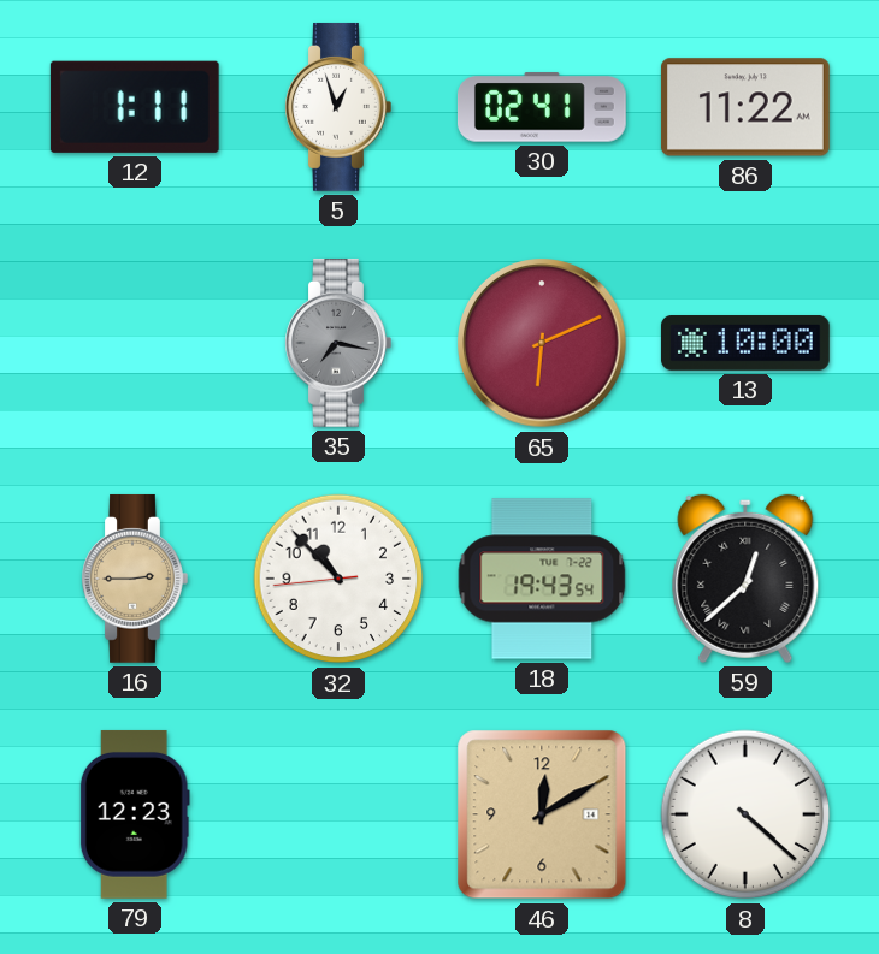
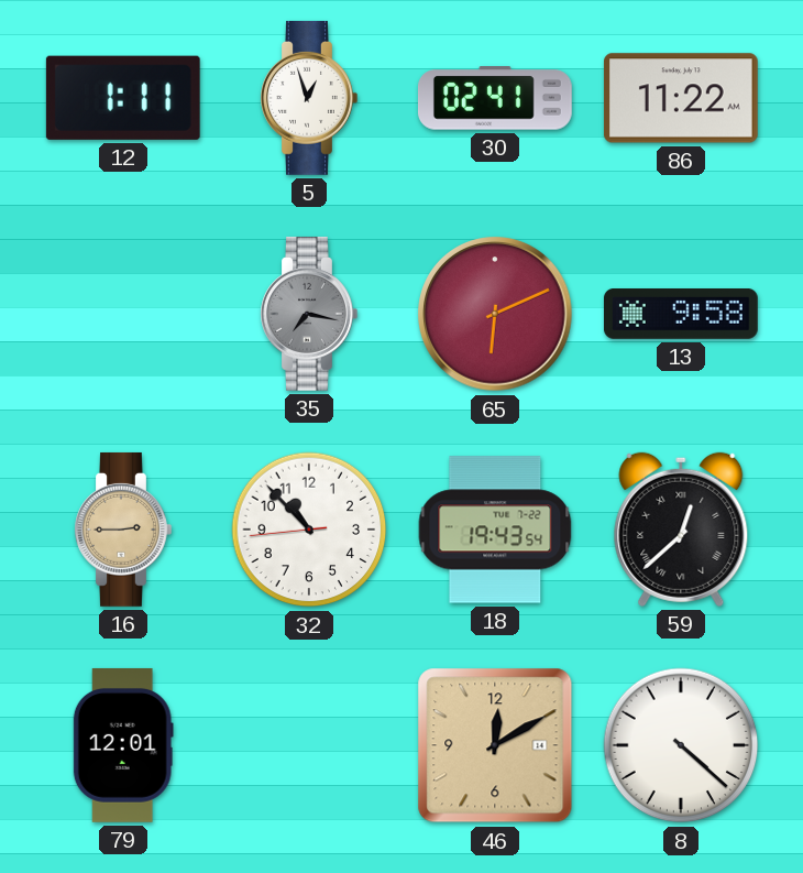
13: 10:00 -> 9:58
79: 12:23 -> 12:01
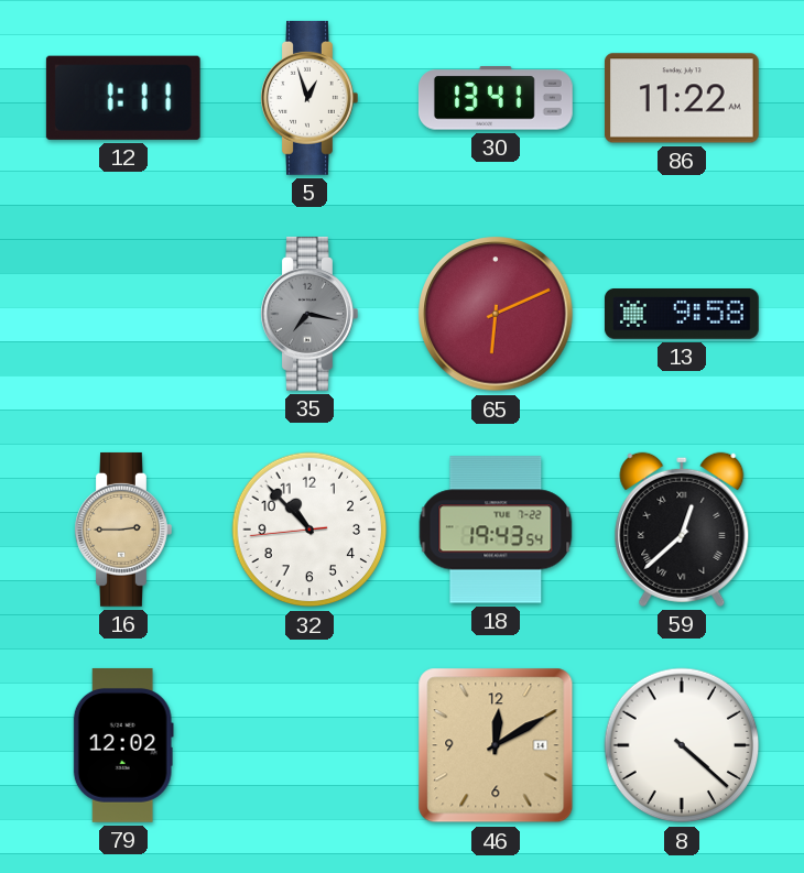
30: 02:41 -> 13:41
79: 12:01 -> 12:02
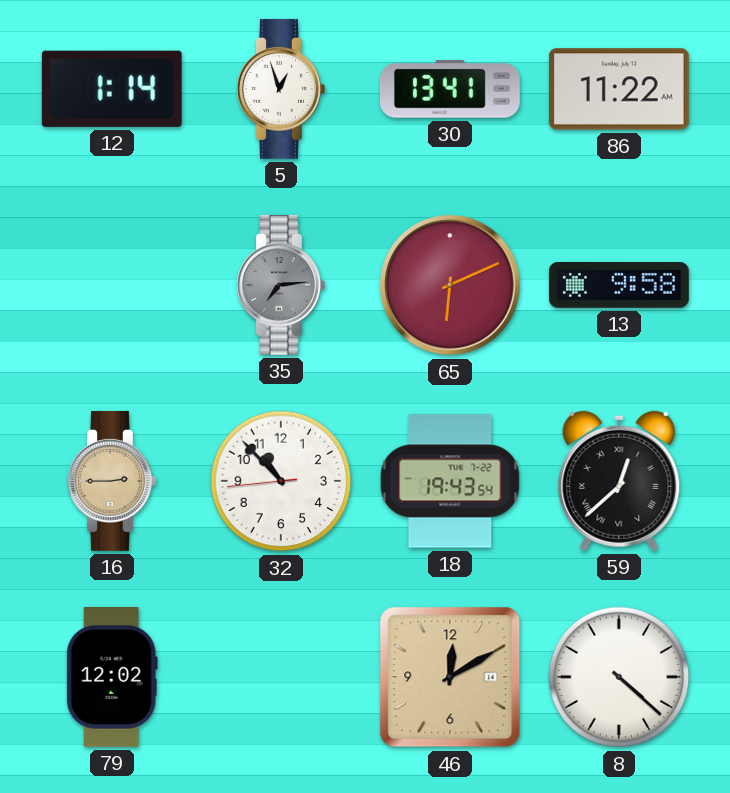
12: 1:11 -> 1:14
35: 7:17 -> 7:14
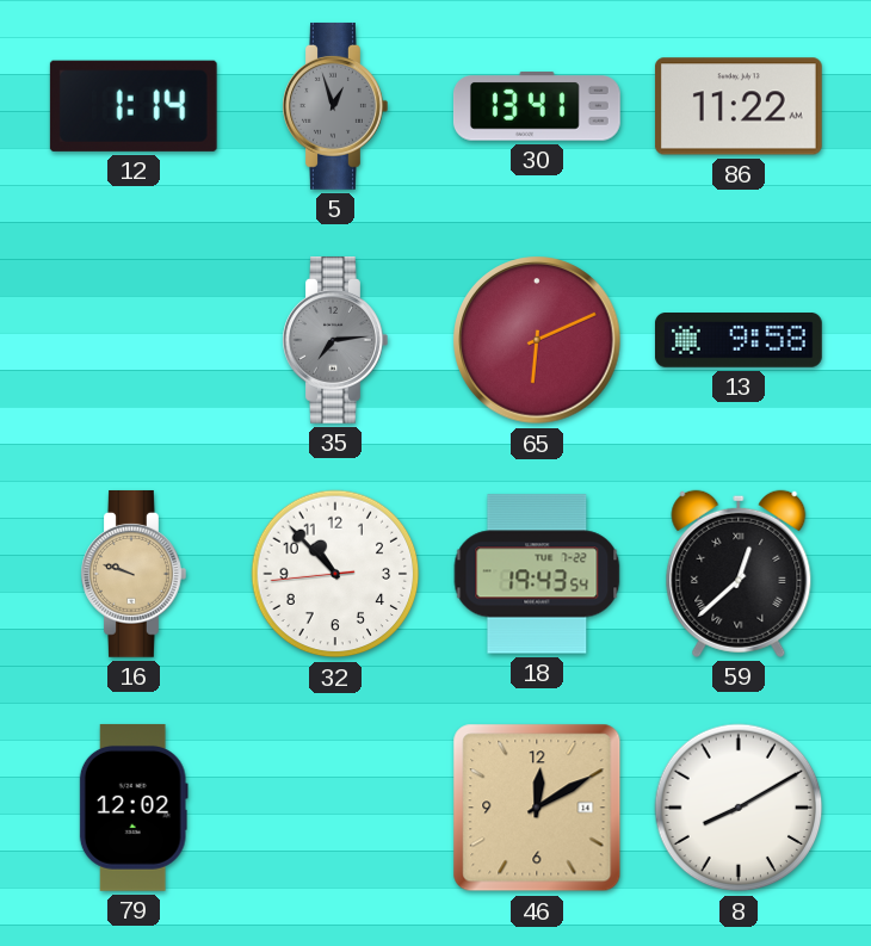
5 dial: white -> grey
16: 2:45 -> 9:48
8: 4:22 -> 8:10
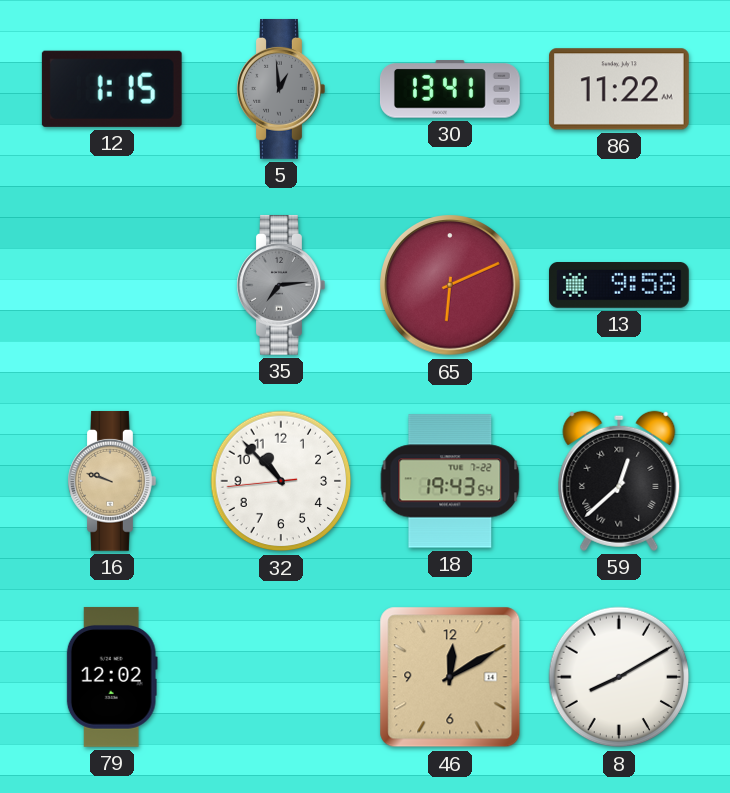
12: 1:14 -> 1:15
5: 12:57 -> 12:59
